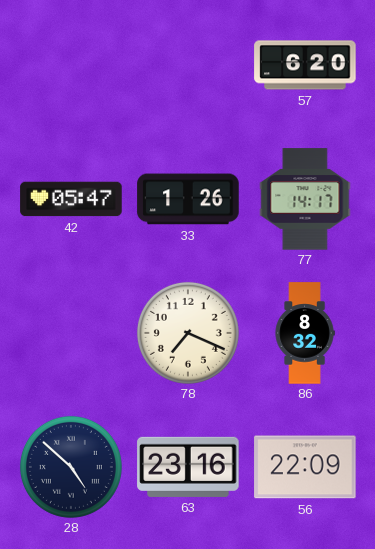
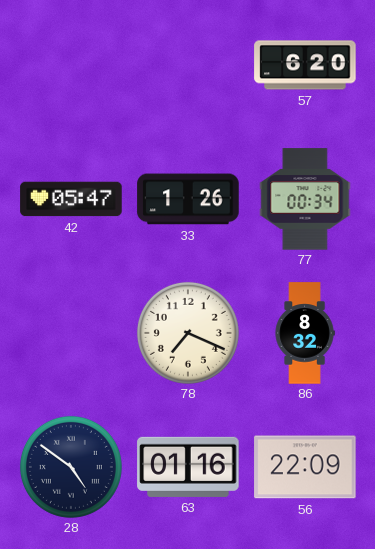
77: 14:17 -> 00:34
28: 4:52 -> 4:51
63: 23:16 -> 01:16
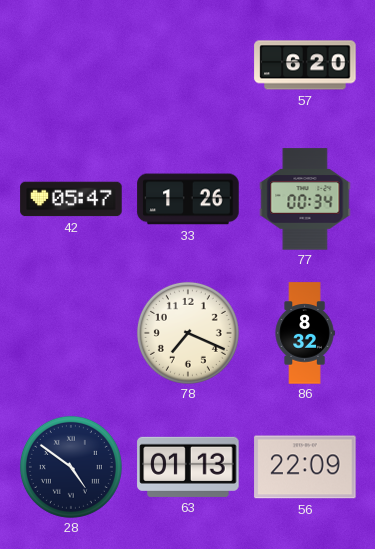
63: 01:16 -> 01:13
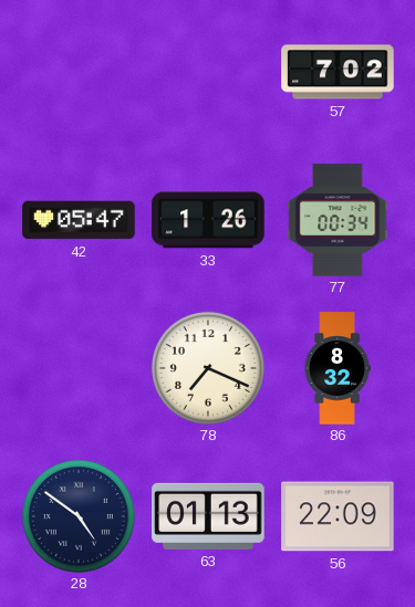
57: 6:20 -> 7:02
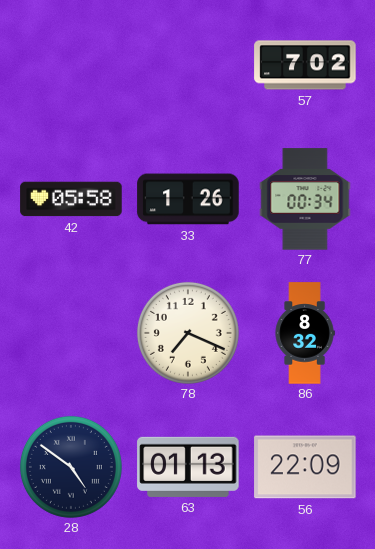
42: 05:47 -> 05:58
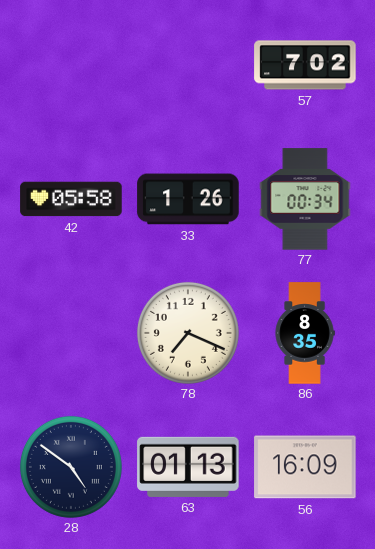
86: 8:32 -> 8:35
56: 22:09 -> 16:09
